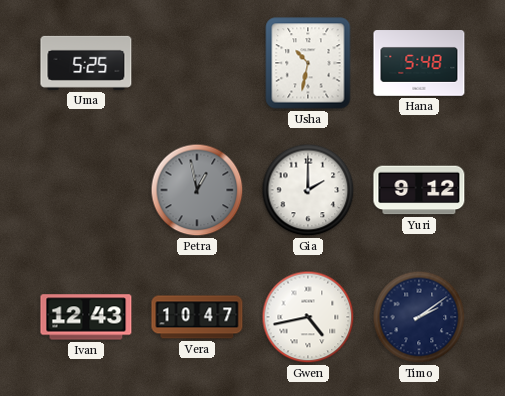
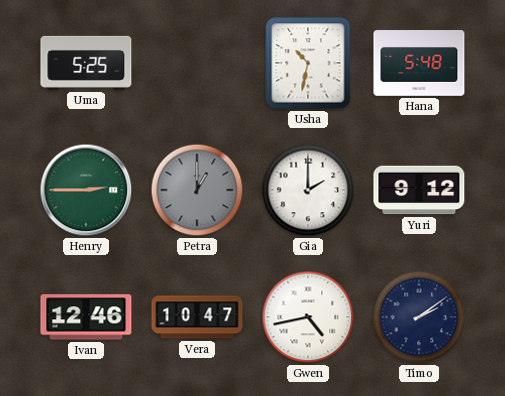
Henry: none -> 2:45
Petra: 12:58 -> 1:00
Ivan: 12:43 -> 12:46
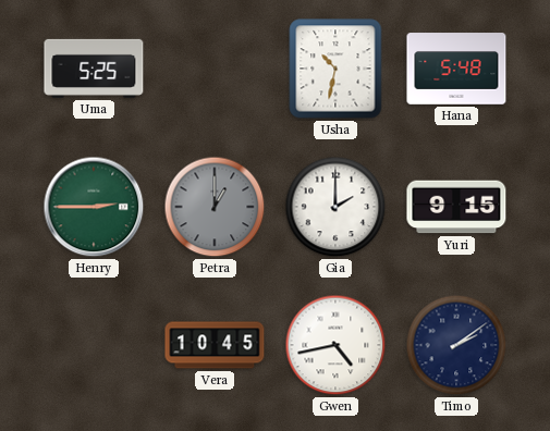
Yuri: 9:12 -> 9:15
Ivan: 12:46 -> none
Vera: 10:47 -> 10:45
